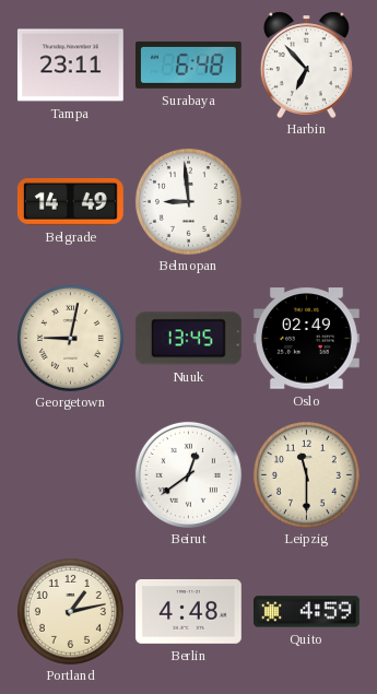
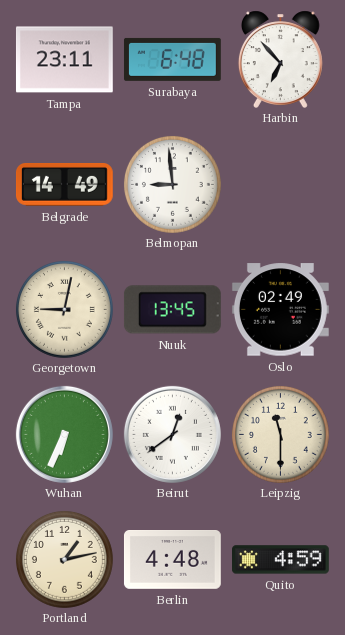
Wuhan: none -> 6:34
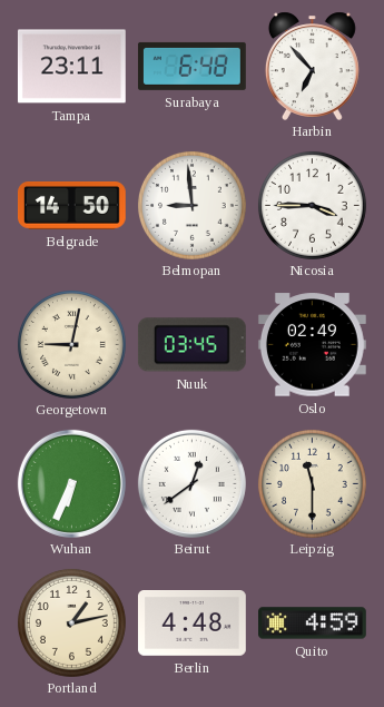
Belgrade: 14:49 -> 14:50
Nicosia: none -> 3:45
Nuuk: 13:45 -> 03:45
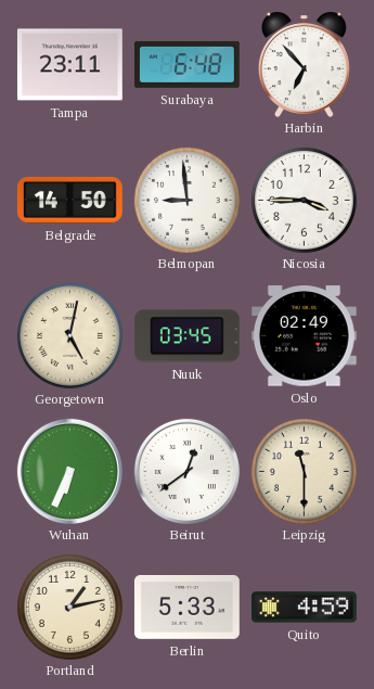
Georgetown: 9:02 -> 5:02
Berlin: 4:48 -> 5:33
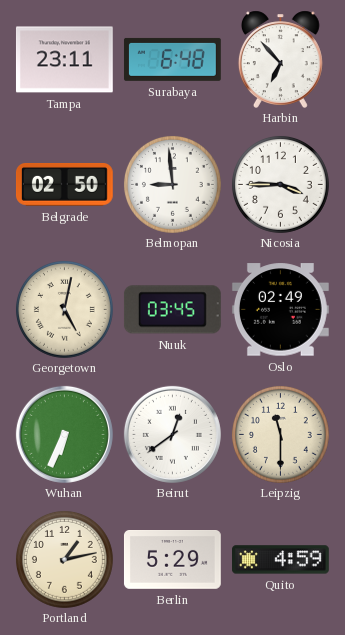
Belgrade: 14:50 -> 02:50
Berlin: 5:33 -> 5:29
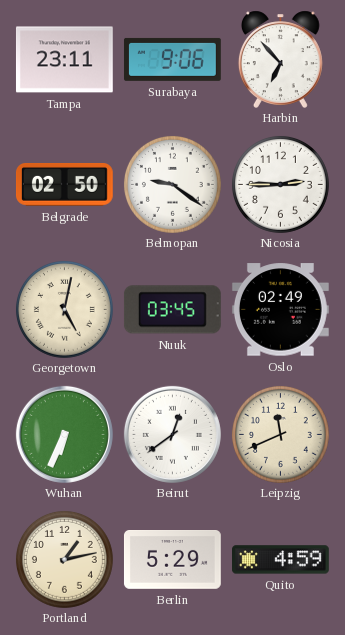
Surabaya: 6:48 -> 9:06
Belmopan: 8:59 -> 9:21
Nicosia: 3:45 -> 2:45
Leipzig: 11:30 -> 11:41
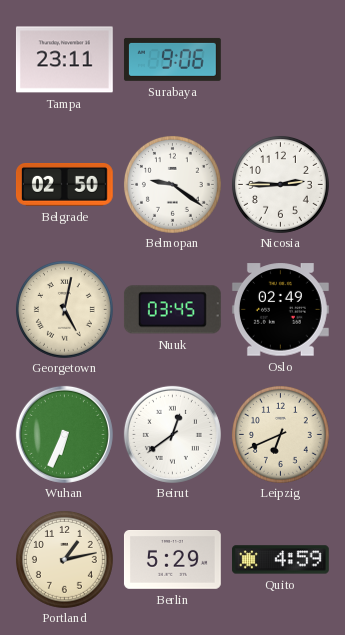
Harbin: 6:53 -> none
Leipzig: 11:41 -> 6:41
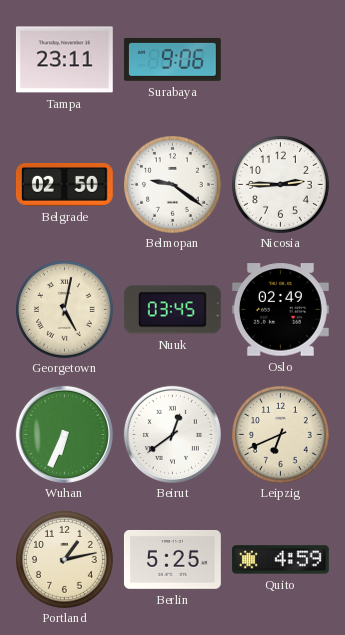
Berlin: 5:29 -> 5:25
